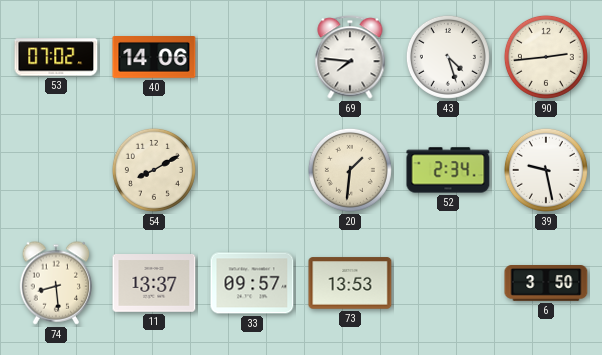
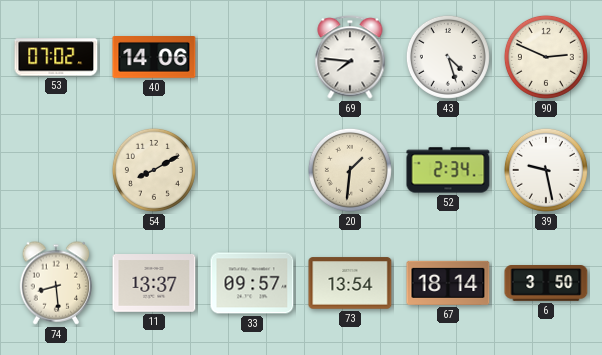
90: 2:44 -> 2:49
73: 13:53 -> 13:54
67: none -> 18:14
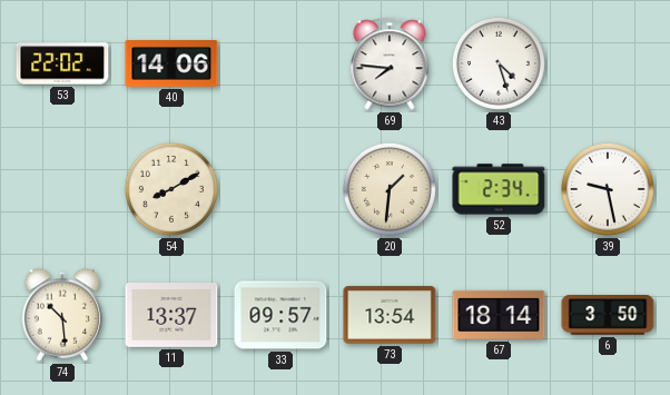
53: 07:02 -> 22:02
90: 2:49 -> none
74: 8:29 -> 10:29
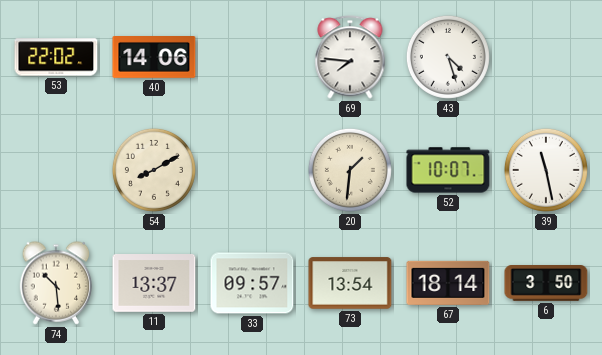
52: 2:34 -> 10:07
39: 9:28 -> 11:28
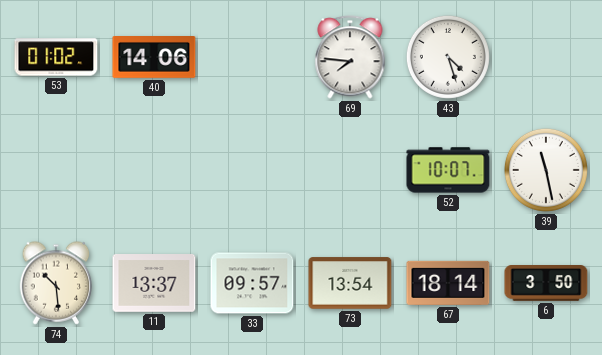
53: 22:02 -> 01:02
54: 8:10 -> none
20: 1:31 -> none
